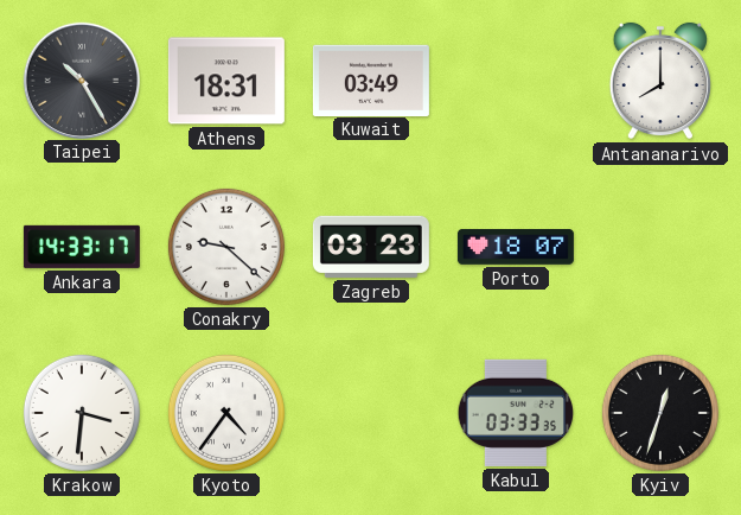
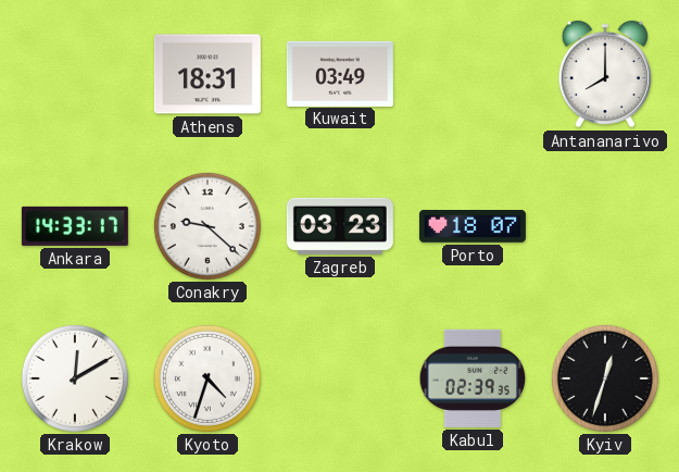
Taipei: 10:25 -> none
Krakow: 3:31 -> 12:10
Kyoto: 4:36 -> 4:33
Kabul: 03:33 -> 02:39
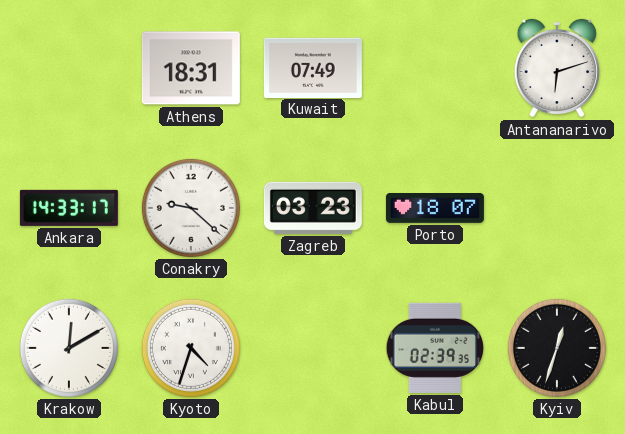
Kuwait: 03:49 -> 07:49
Antananarivo: 8:00 -> 6:12
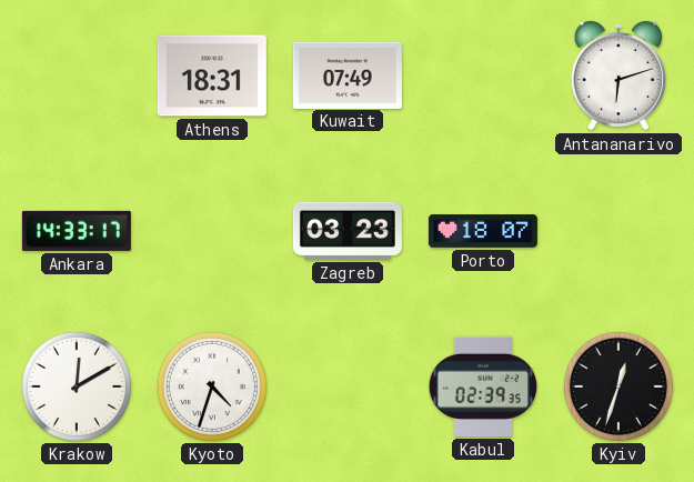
Conakry: 9:22 -> none
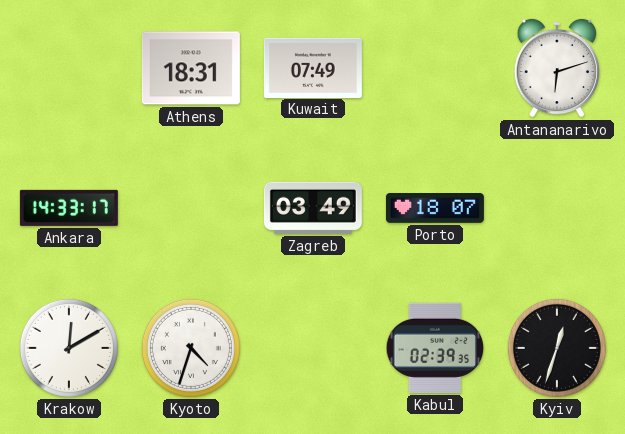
Zagreb: 03:23 -> 03:49
